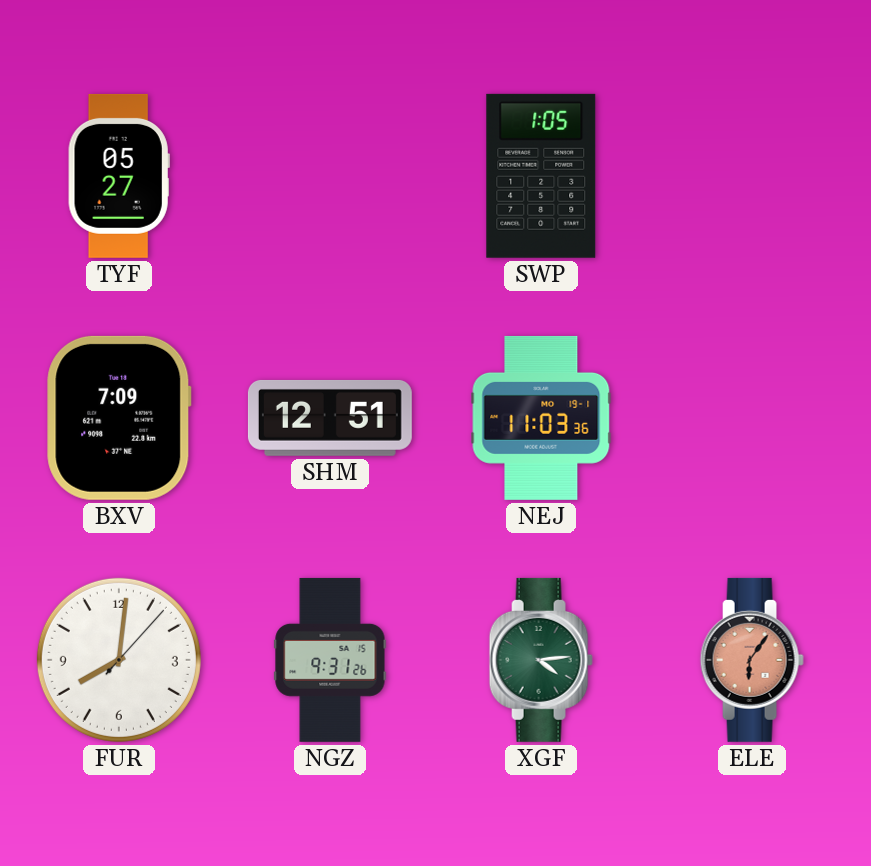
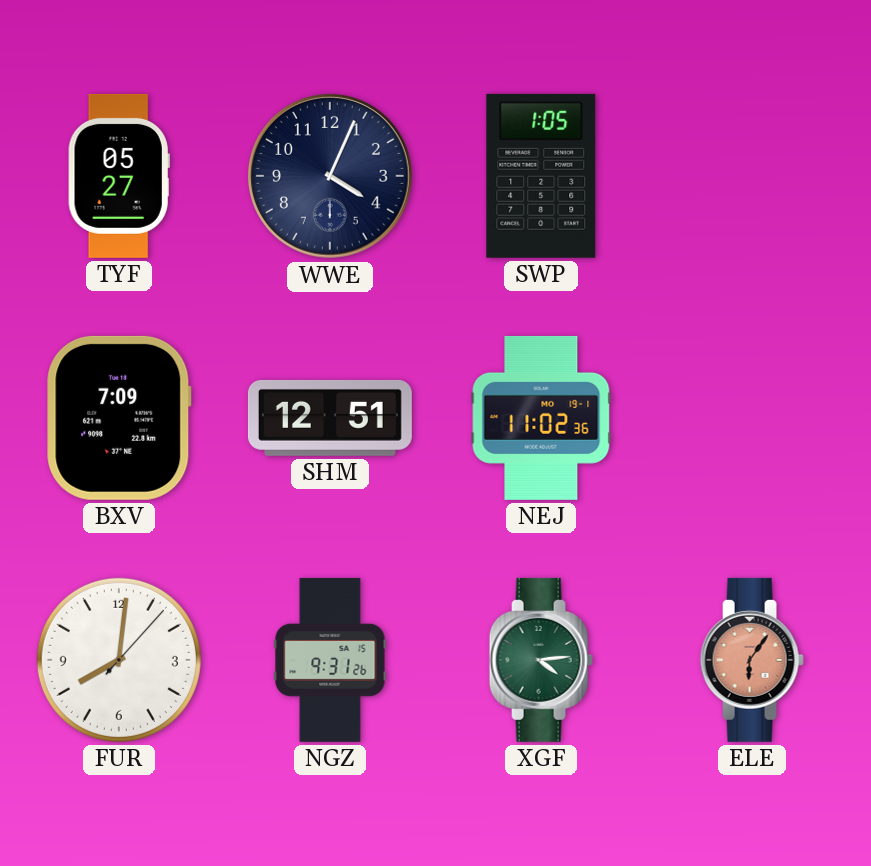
WWE: none -> 4:04
NEJ: 11:03 -> 11:02
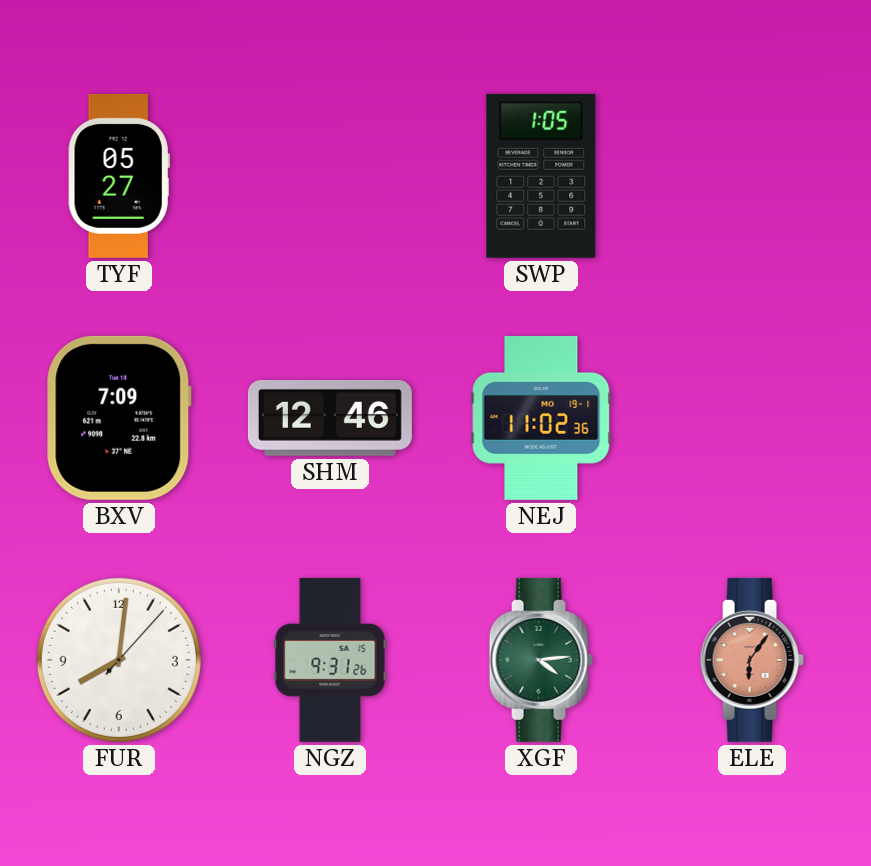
WWE: 4:04 -> none
SHM: 12:51 -> 12:46
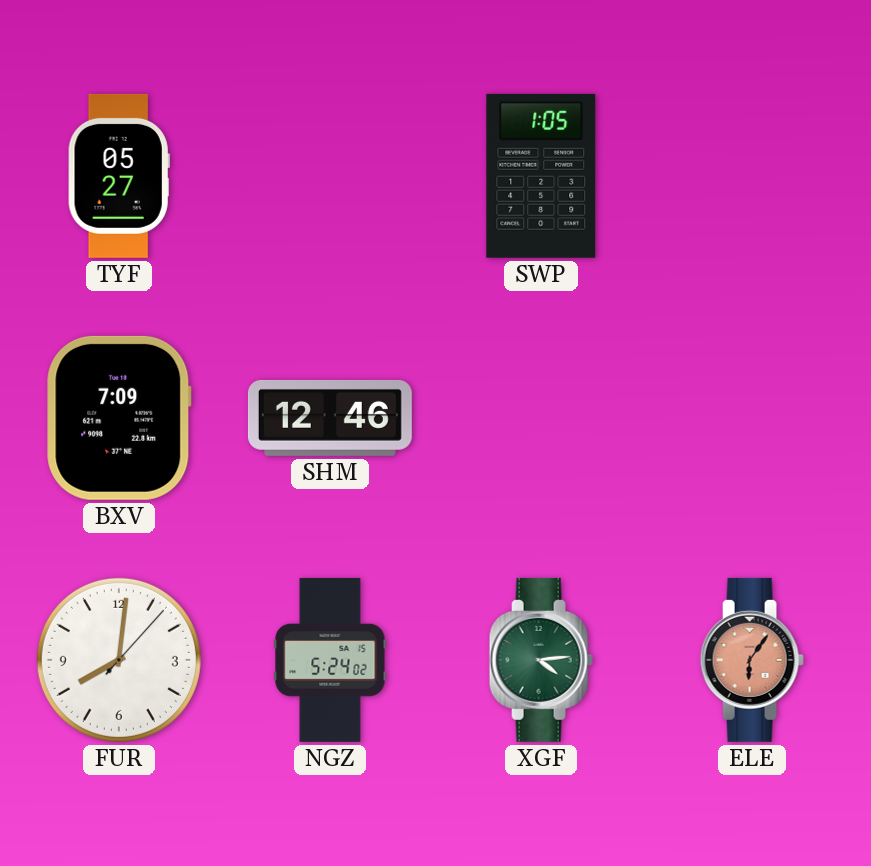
NEJ: 11:02 -> none
NGZ: 9:31 -> 5:24
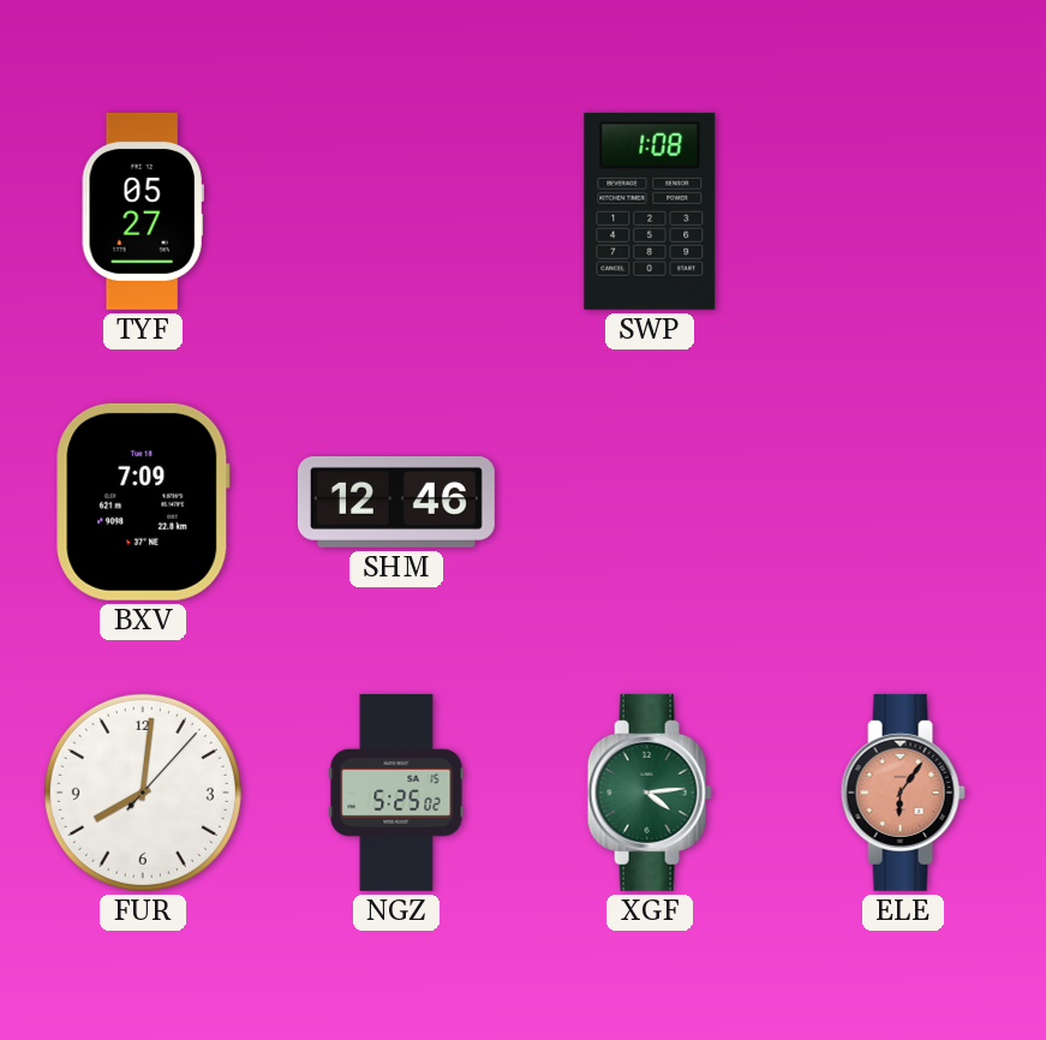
SWP: 1:05 -> 1:08
NGZ: 5:24 -> 5:25
